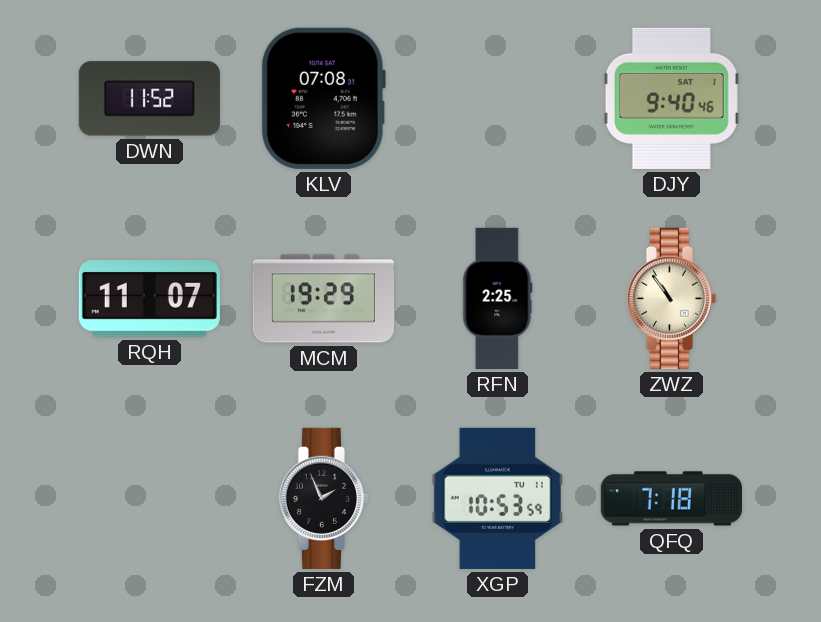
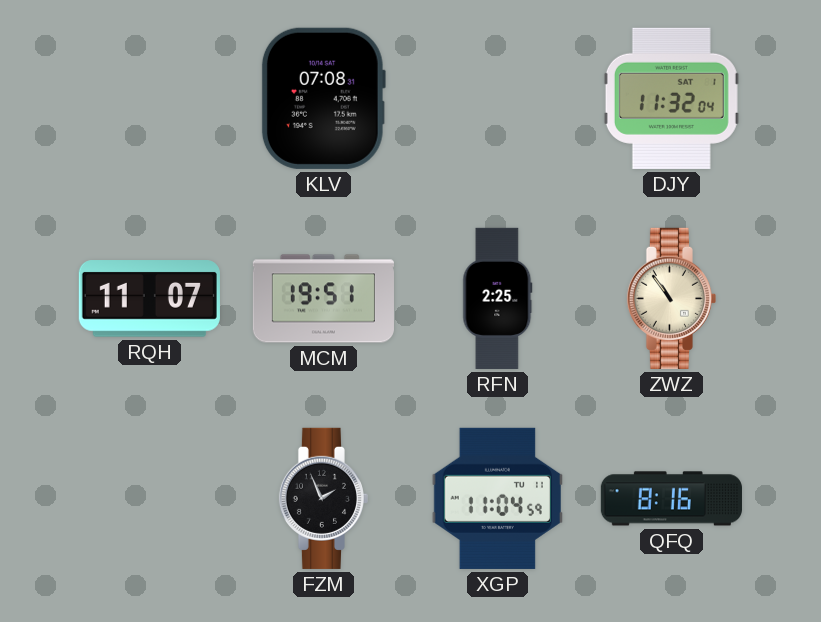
DWN: 11:52 -> none
DJY: 9:40 -> 11:32
MCM: 19:29 -> 19:51
XGP: 10:53 -> 11:04
QFQ: 7:18 -> 8:16
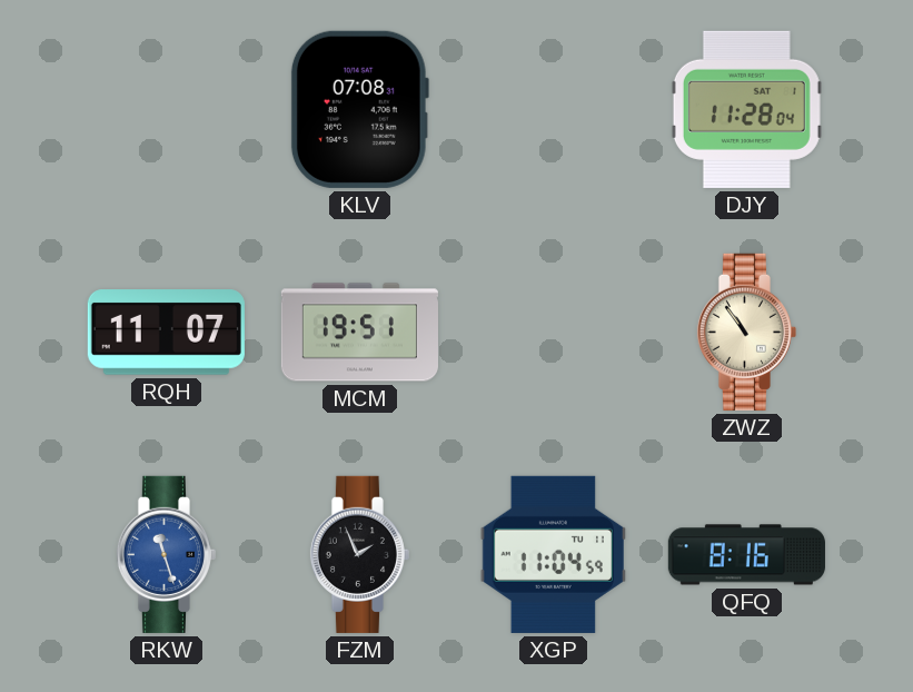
DJY: 11:32 -> 11:28
RFN: 2:25 -> none
RKW: none -> 11:27
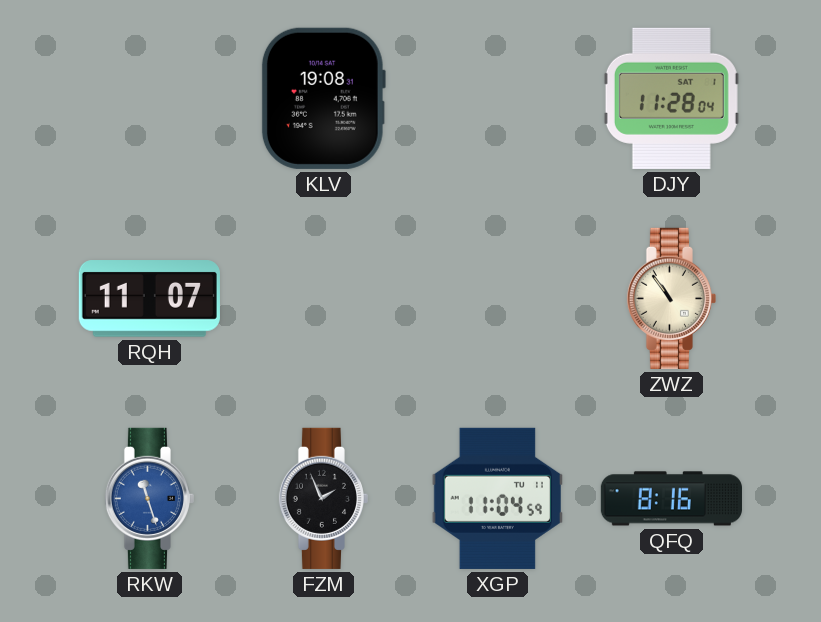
KLV: 07:08 -> 19:08
MCM: 19:51 -> none
